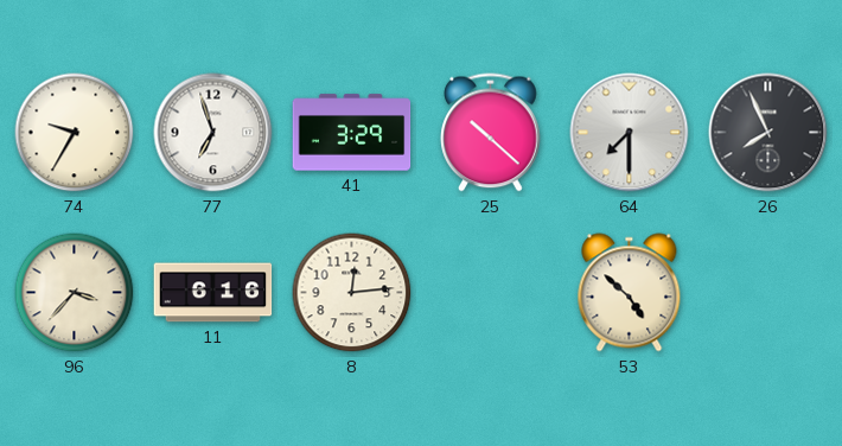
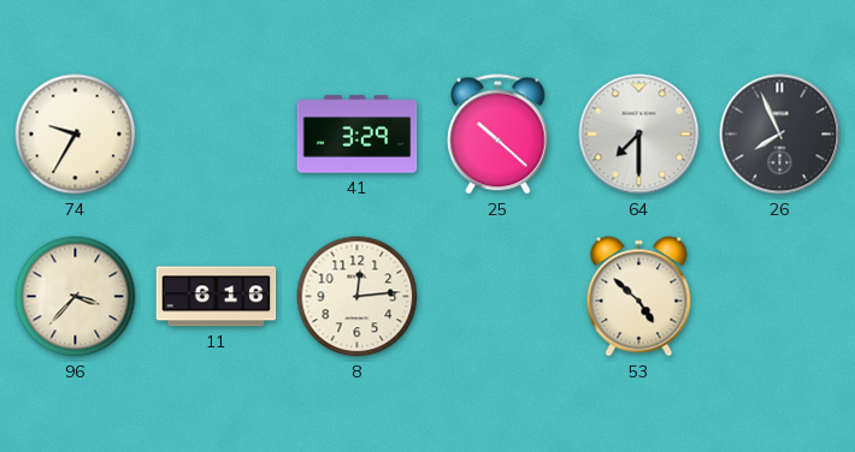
77: 6:57 -> none
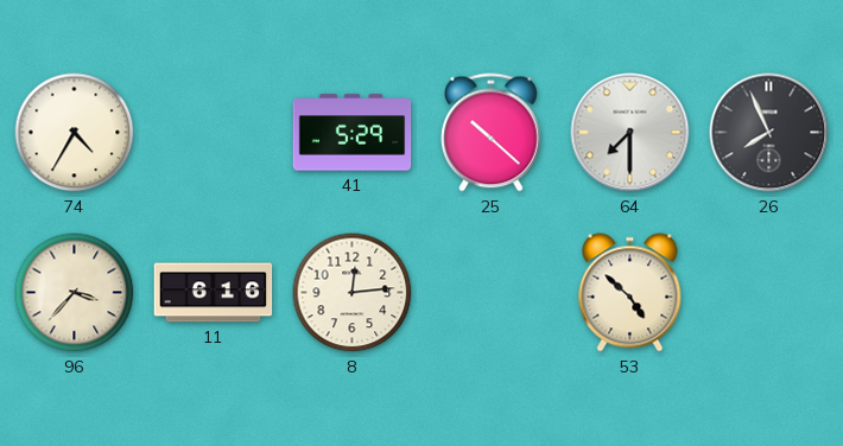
74: 9:35 -> 4:35
41: 3:29 -> 5:29
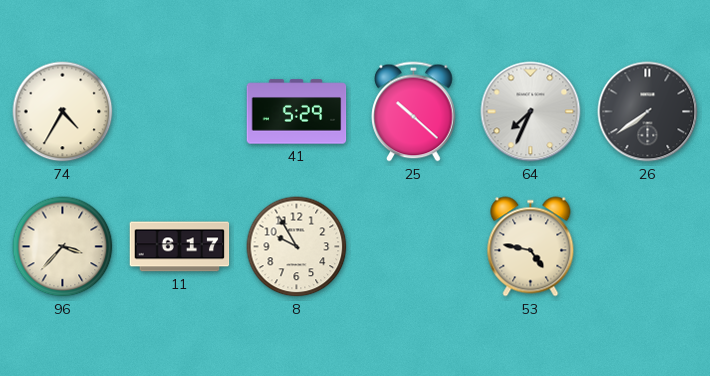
64: 7:30 -> 7:34
26: 7:56 -> 7:39
11: 6:16 -> 6:17
8: 12:14 -> 9:55
53: 4:52 -> 4:47
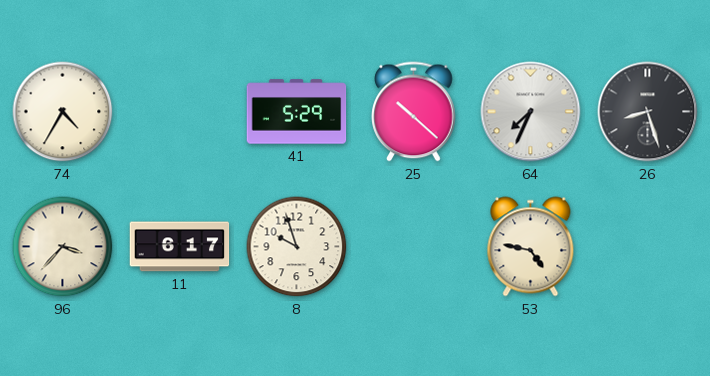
26: 7:39 -> 8:27
8: 9:55 -> 9:57
